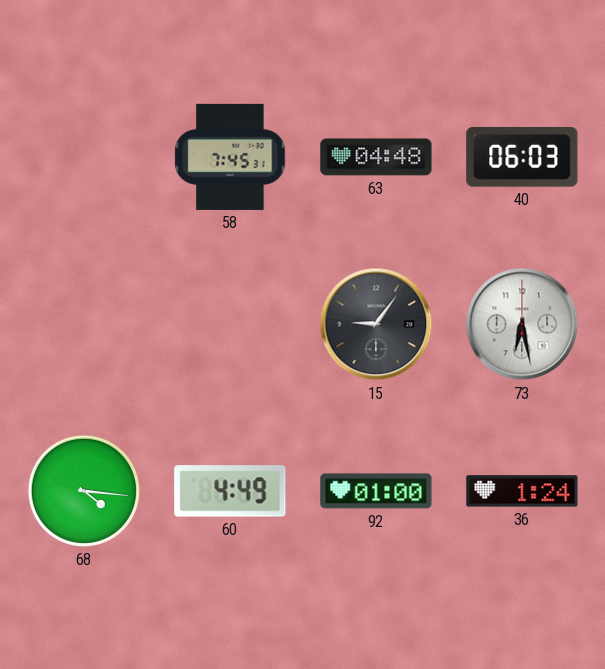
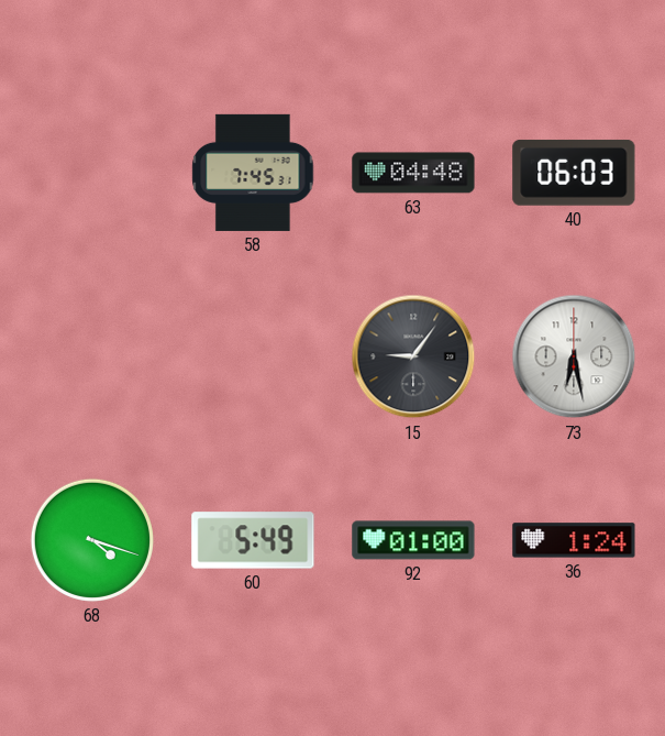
68: 4:16 -> 4:18
60: 4:49 -> 5:49
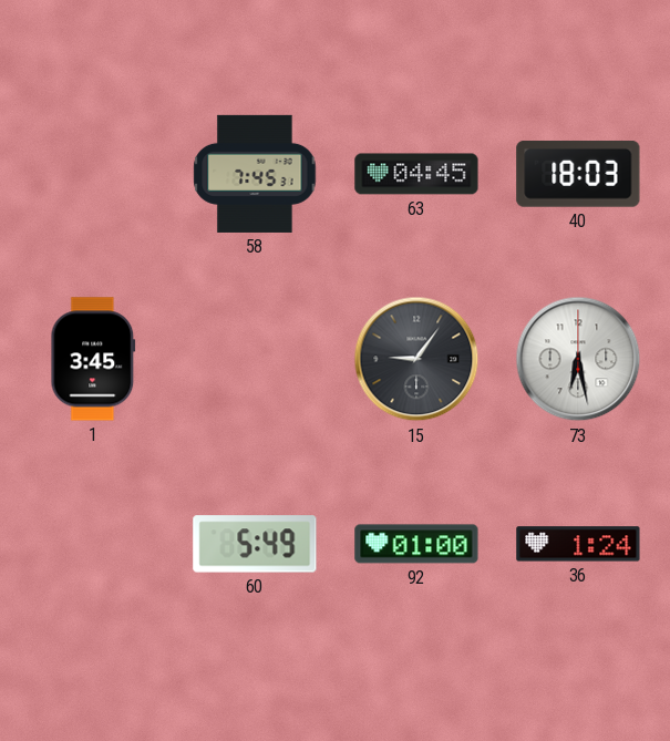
63: 04:48 -> 04:45
40: 06:03 -> 18:03
1: none -> 3:45
68: 4:18 -> none
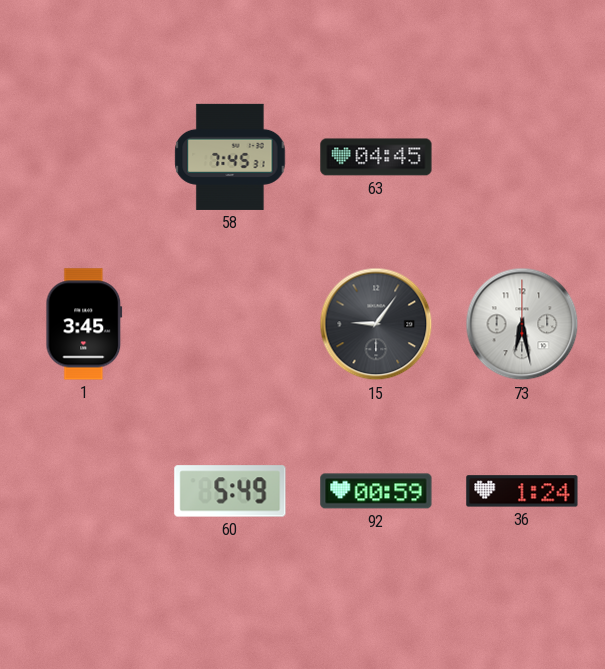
40: 18:03 -> none
92: 01:00 -> 00:59
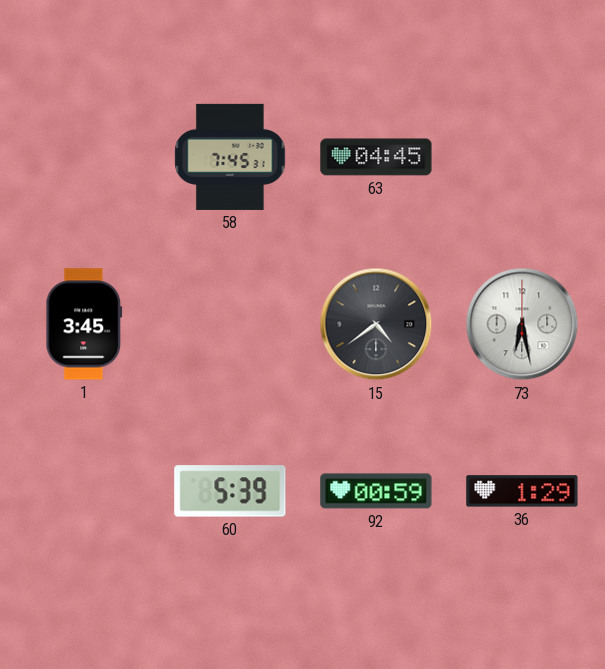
15: 9:06 -> 4:39
60: 5:49 -> 5:39
36: 1:24 -> 1:29
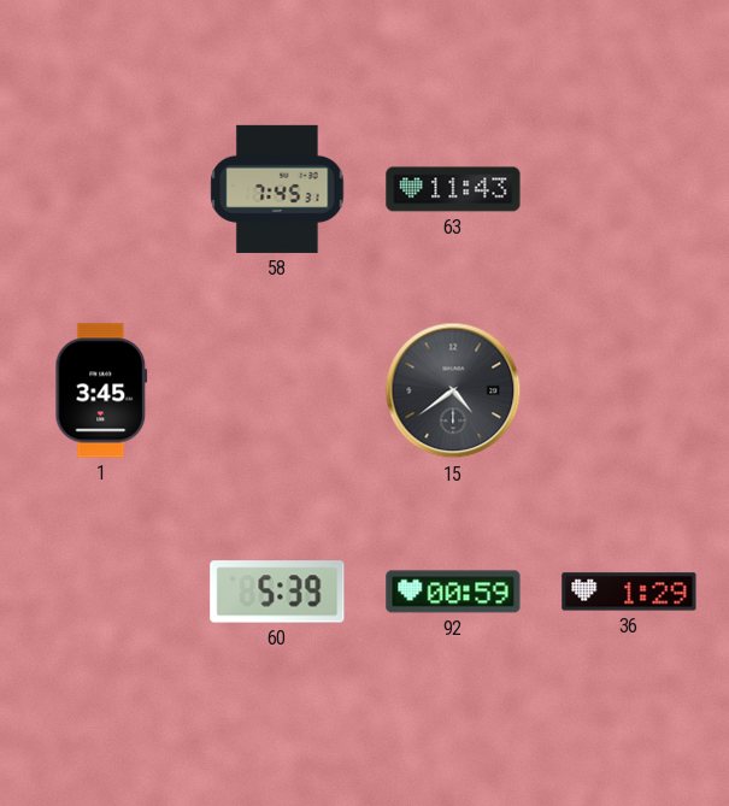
63: 04:45 -> 11:43
73: 6:28 -> none
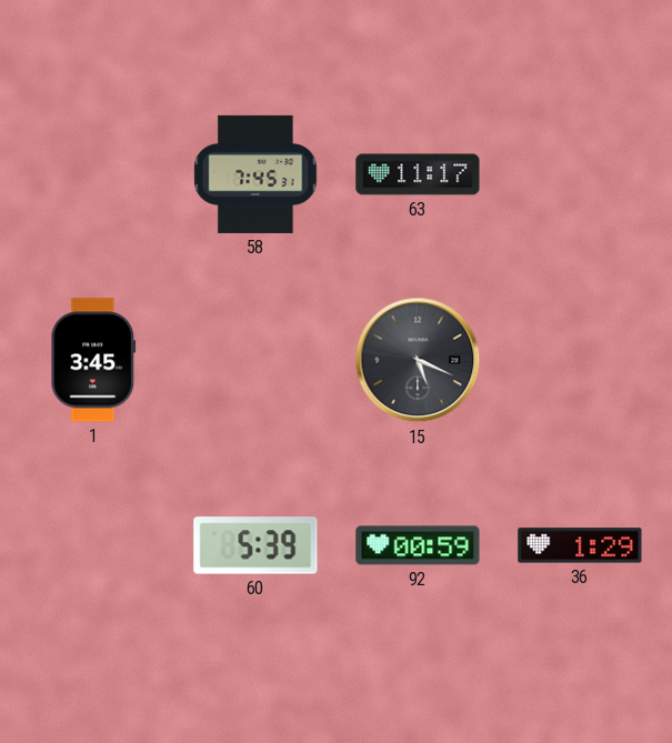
63: 11:43 -> 11:17
15: 4:39 -> 5:19
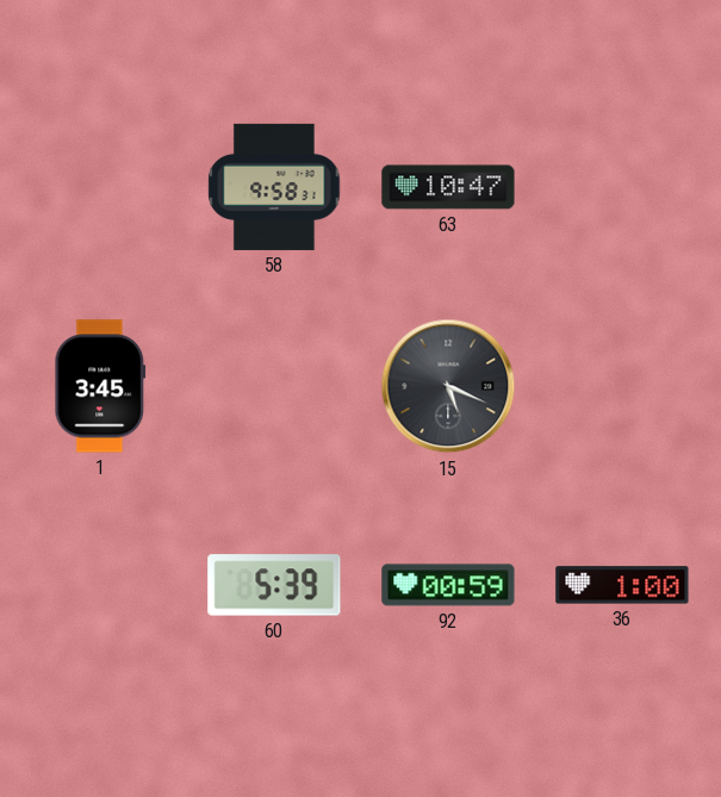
58: 7:45 -> 9:58
63: 11:17 -> 10:47
36: 1:29 -> 1:00
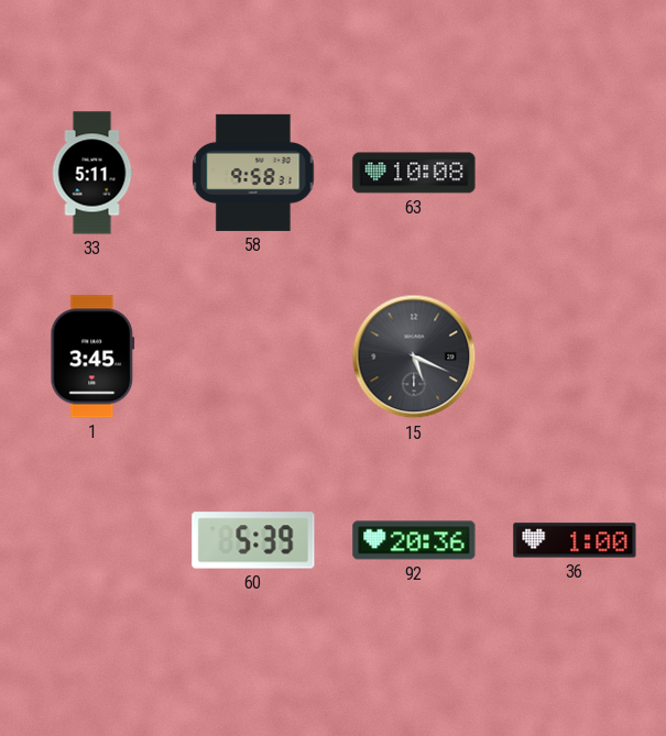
33: none -> 5:11
63: 10:47 -> 10:08
92: 00:59 -> 20:36
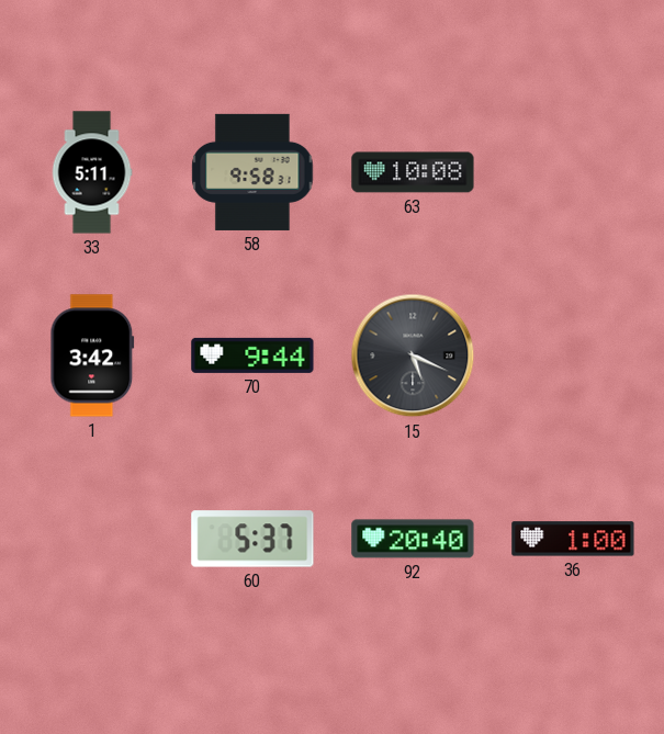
1: 3:45 -> 3:42
70: none -> 9:44
60: 5:39 -> 5:37
92: 20:36 -> 20:40
